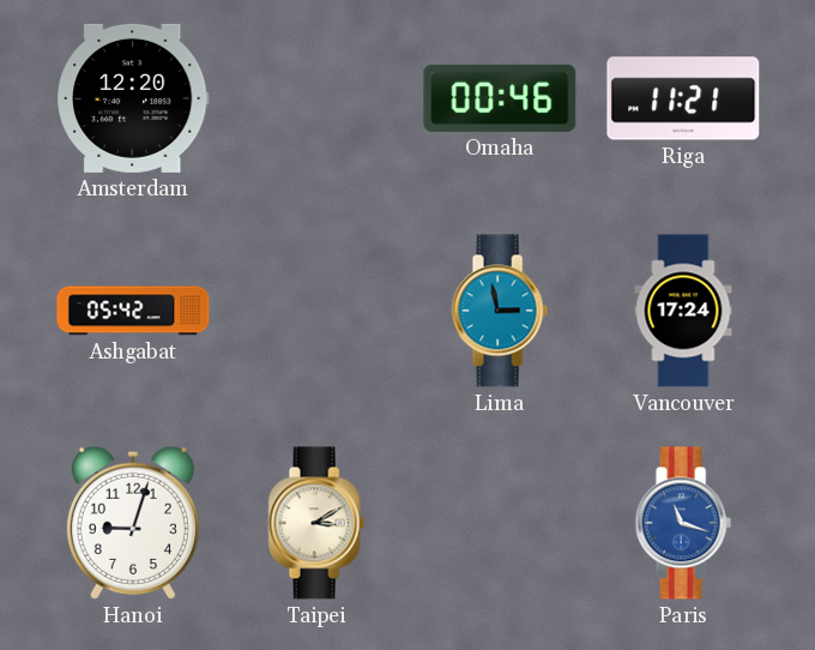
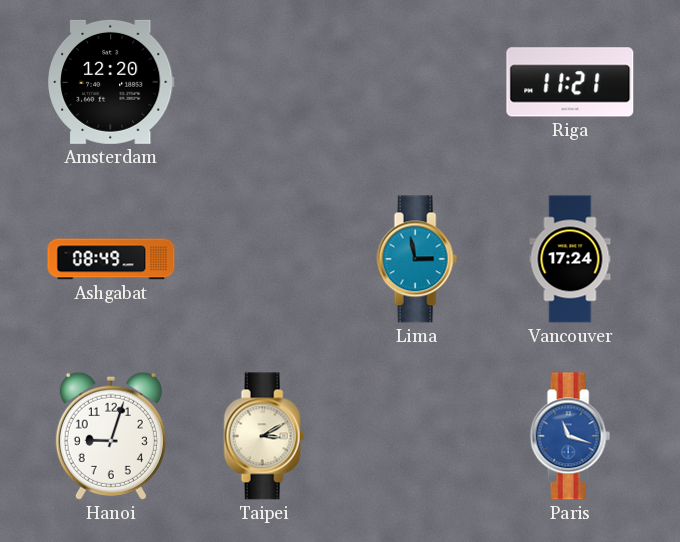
Omaha: 00:46 -> none
Ashgabat: 05:42 -> 08:49
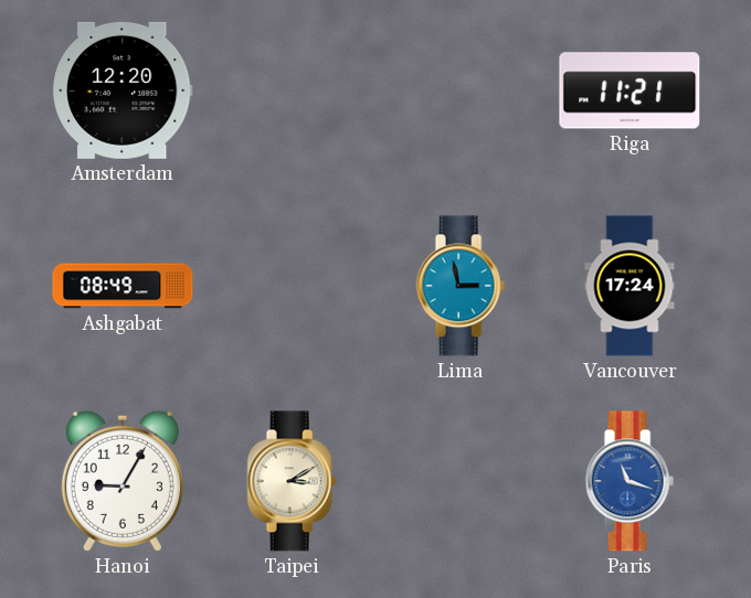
Hanoi: 9:03 -> 9:05
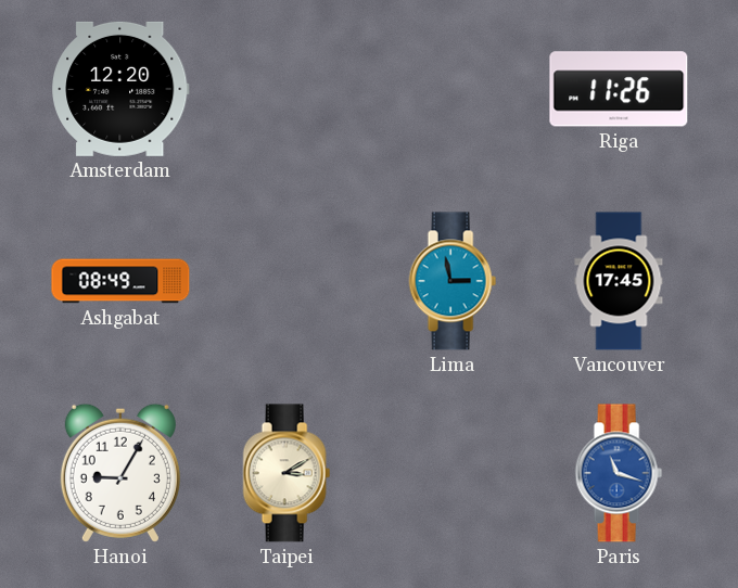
Riga: 11:21 -> 11:26
Vancouver: 17:24 -> 17:45
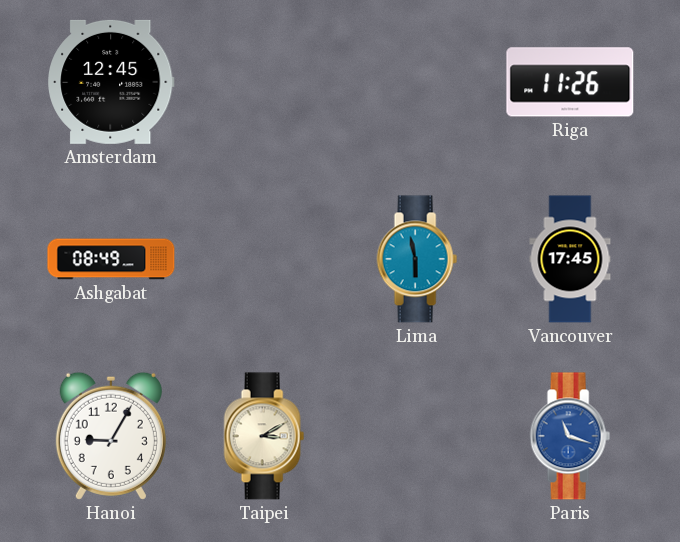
Amsterdam: 12:20 -> 12:45
Lima: 2:58 -> 5:58
